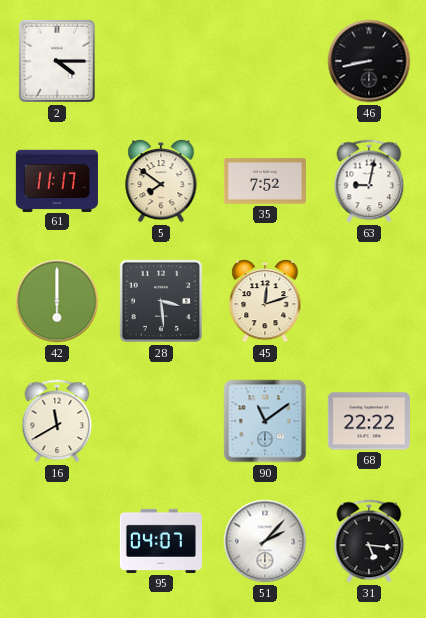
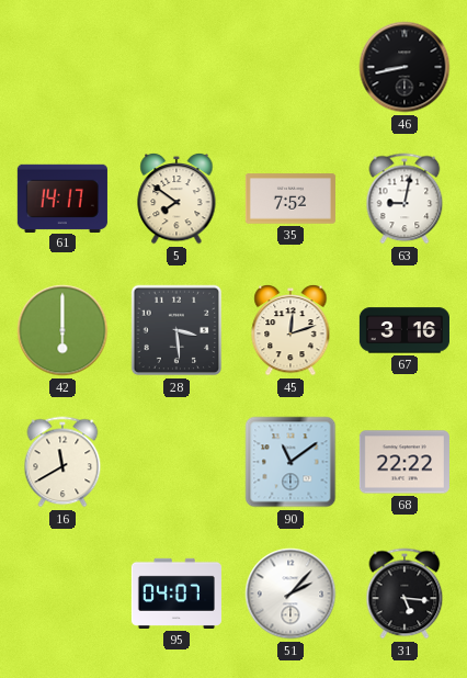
2: 4:15 -> none
61: 11:17 -> 14:17
67: none -> 3:16
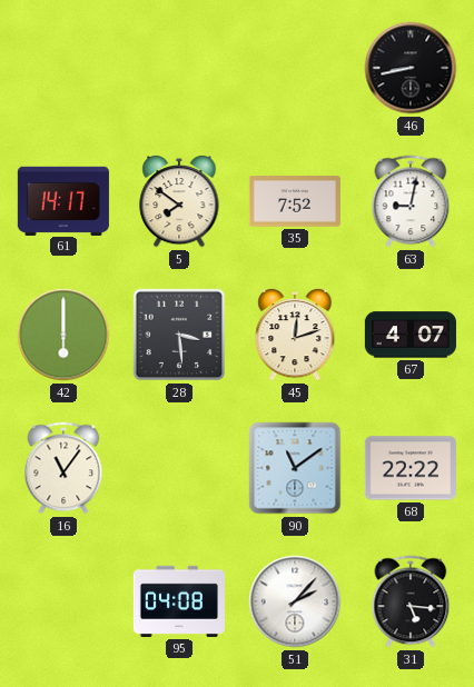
67: 3:16 -> 4:07
16: 11:40 -> 11:06
95: 04:07 -> 04:08
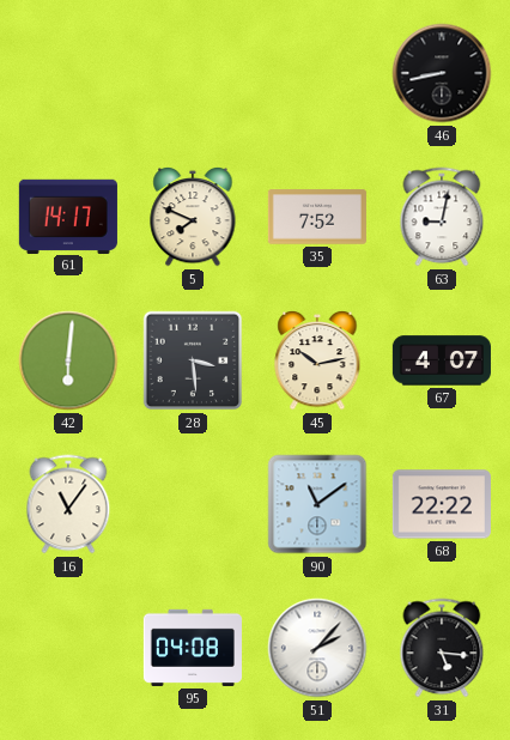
5: 7:51 -> 7:49
42: 6:00 -> 6:01
45: 12:12 -> 10:13
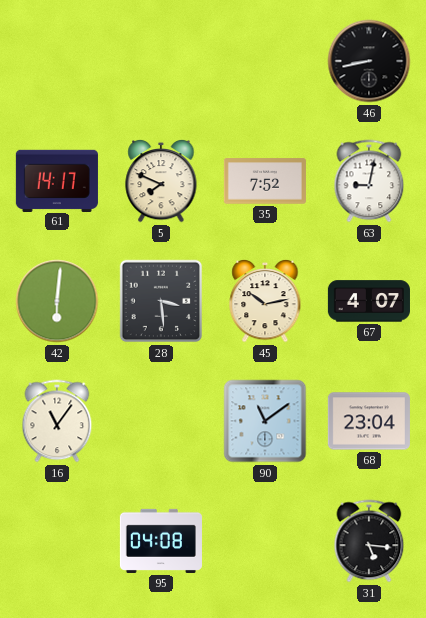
68: 22:22 -> 23:04
51: 2:07 -> none
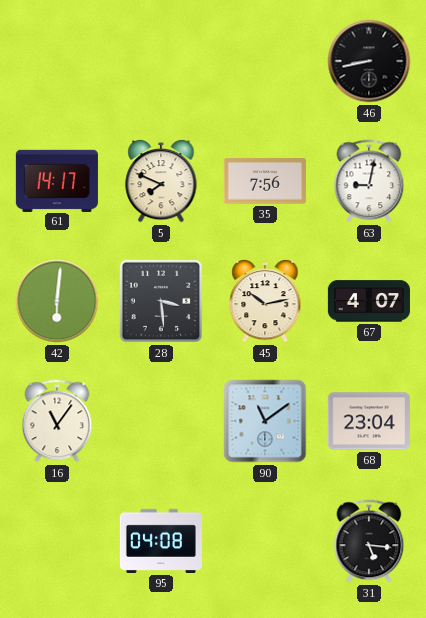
35: 7:52 -> 7:56
